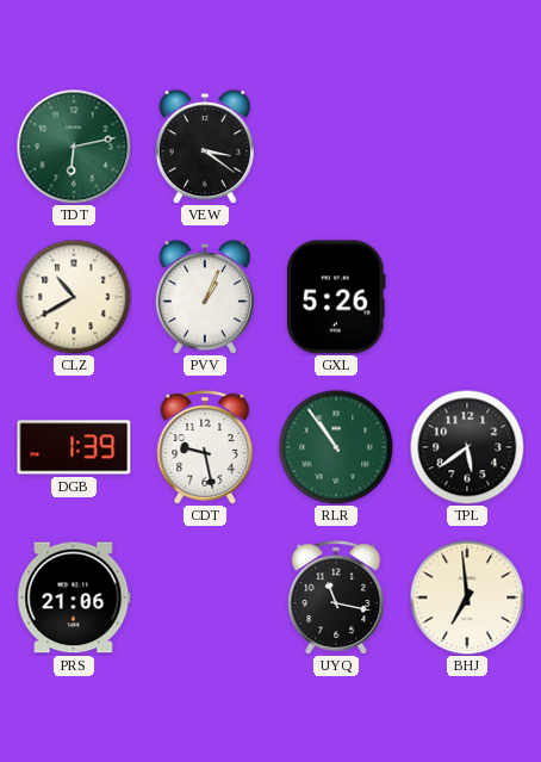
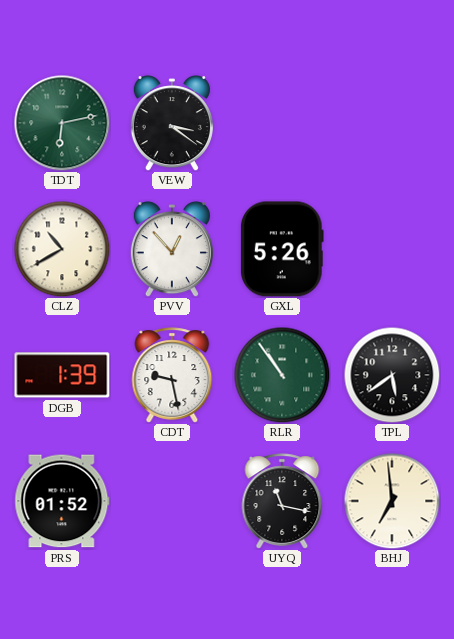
PVV: 1:04 -> 12:53
PRS: 21:06 -> 01:52
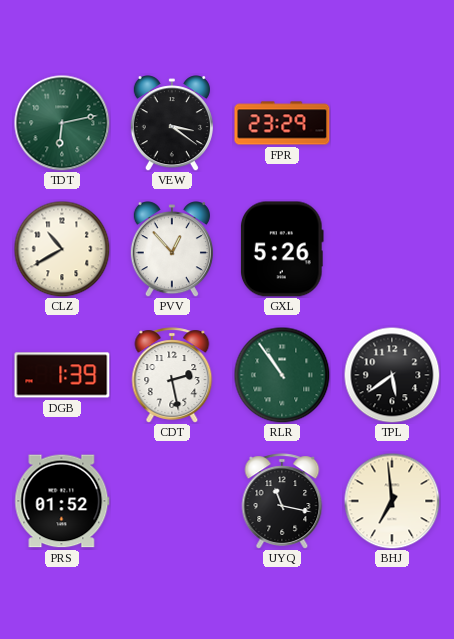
FPR: none -> 23:29
CDT: 9:28 -> 2:28
